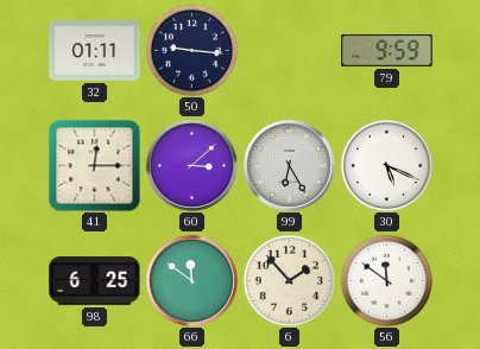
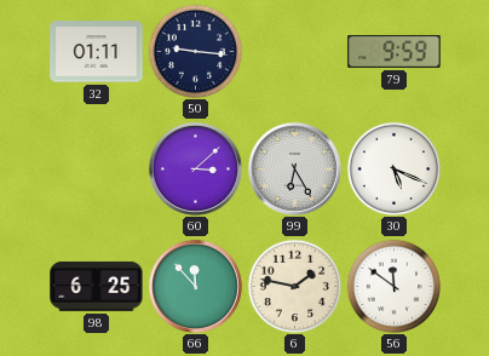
41: 12:15 -> none
66: 11:51 -> 11:53
6: 1:53 -> 1:47
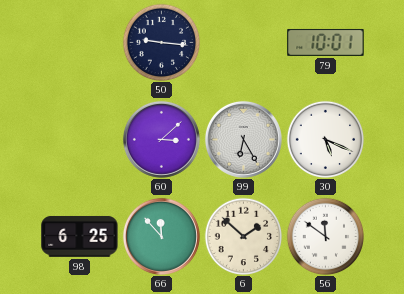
32: 01:11 -> none
79: 9:59 -> 10:01
6: 1:47 -> 1:52
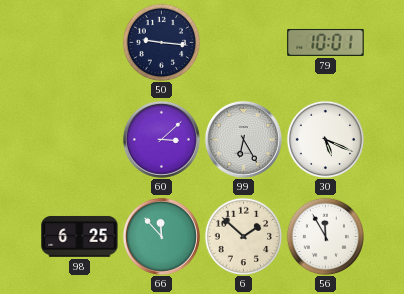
56: 11:51 -> 11:55
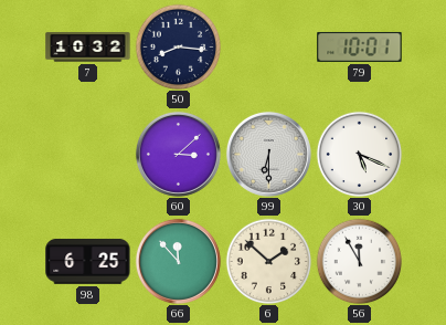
7: none -> 10:32
50: 9:16 -> 8:16
99: 6:25 -> 6:30
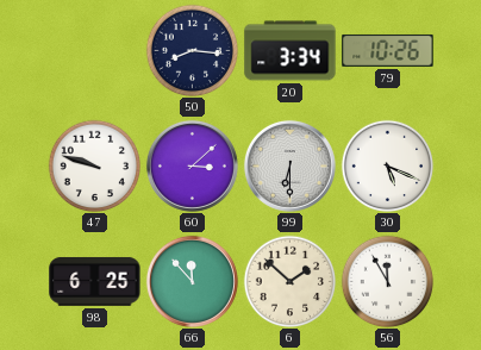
7: 10:32 -> none
20: none -> 3:34
79: 10:01 -> 10:26
47: none -> 9:48
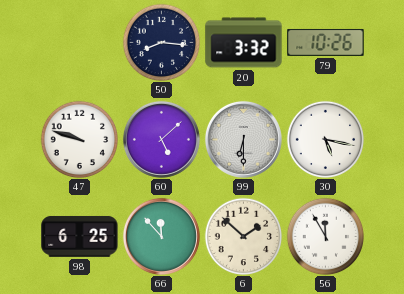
20: 3:34 -> 3:32
60: 3:08 -> 5:08
30: 5:19 -> 5:17
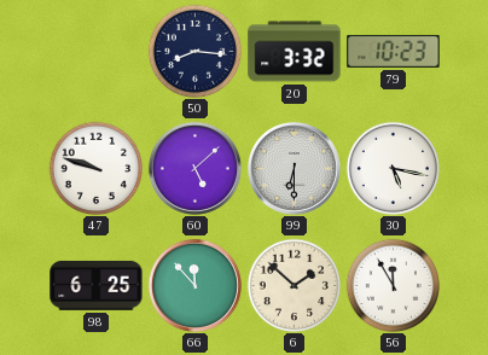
79: 10:26 -> 10:23
